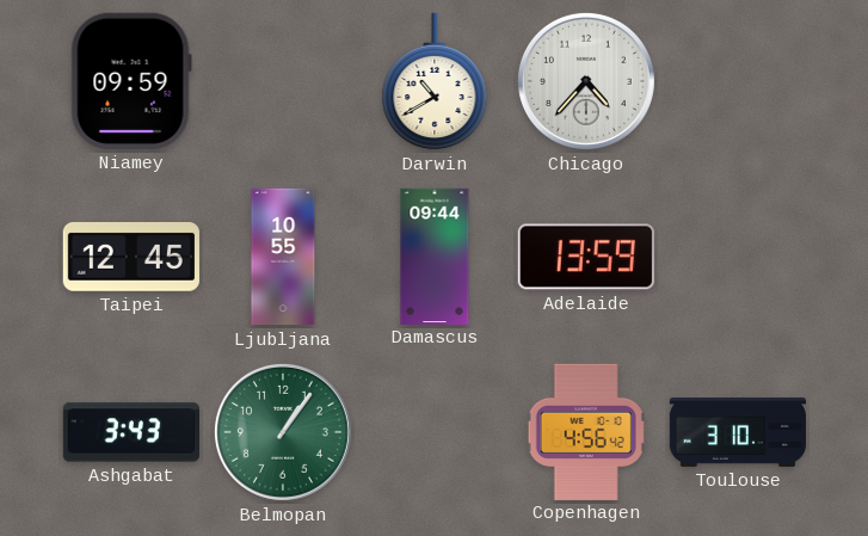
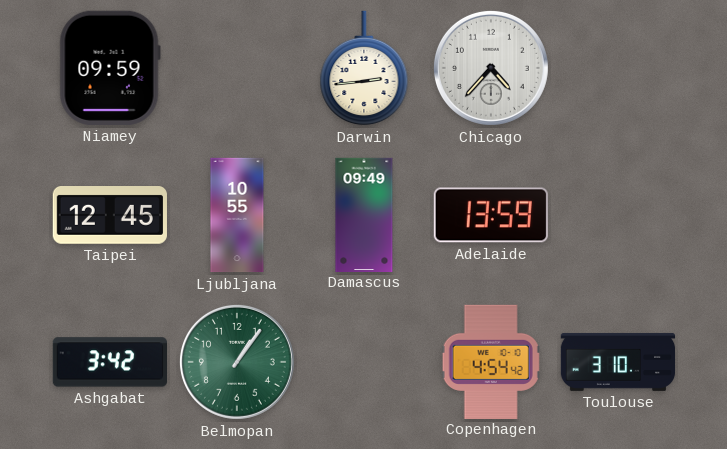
Darwin: 10:40 -> 2:44
Damascus: 09:44 -> 09:49
Ashgabat: 3:43 -> 3:42
Copenhagen: 4:56 -> 4:54
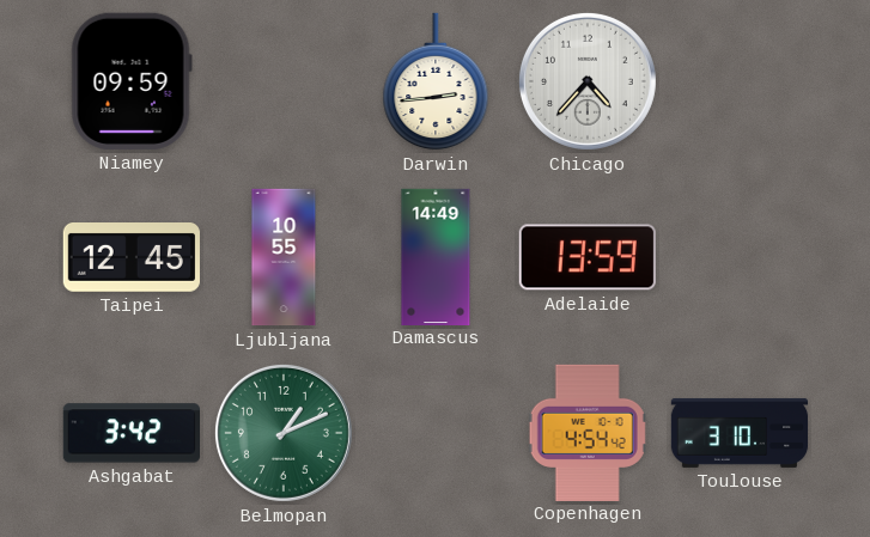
Damascus: 09:49 -> 14:49
Belmopan: 1:06 -> 1:11
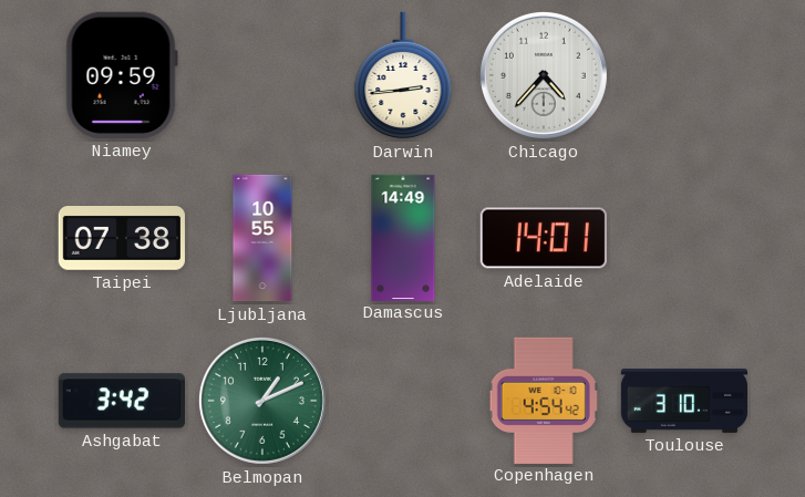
Taipei: 12:45 -> 07:38
Adelaide: 13:59 -> 14:01
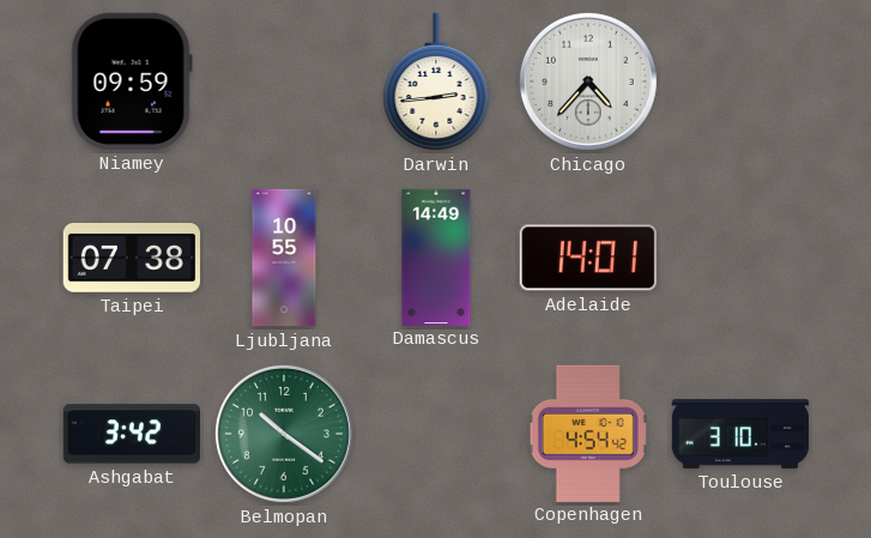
Belmopan: 1:11 -> 10:21
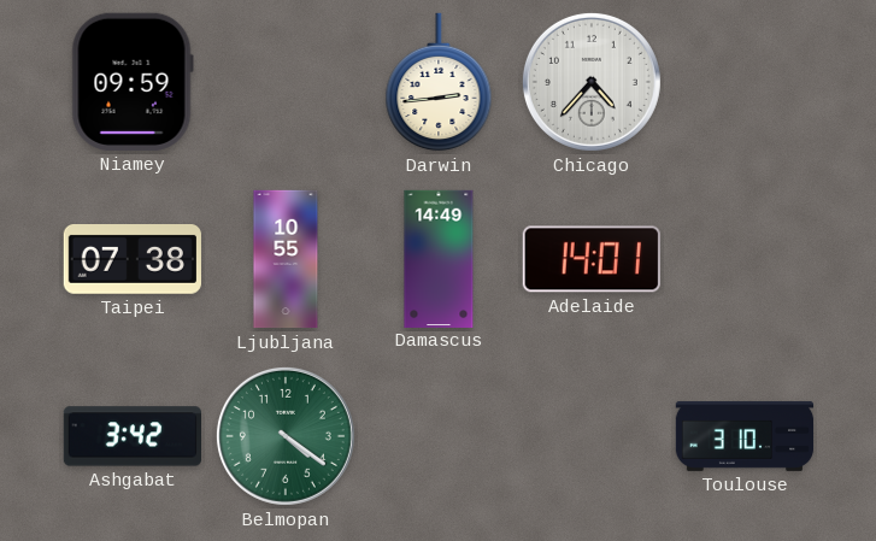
Belmopan: 10:21 -> 4:21
Copenhagen: 4:54 -> none
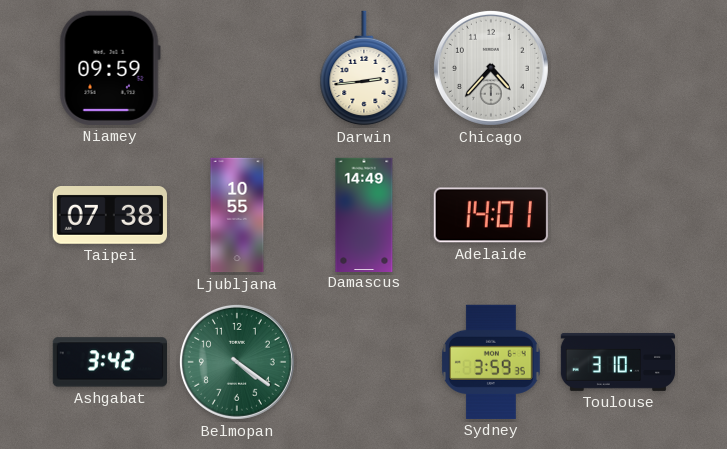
Sydney: none -> 3:59
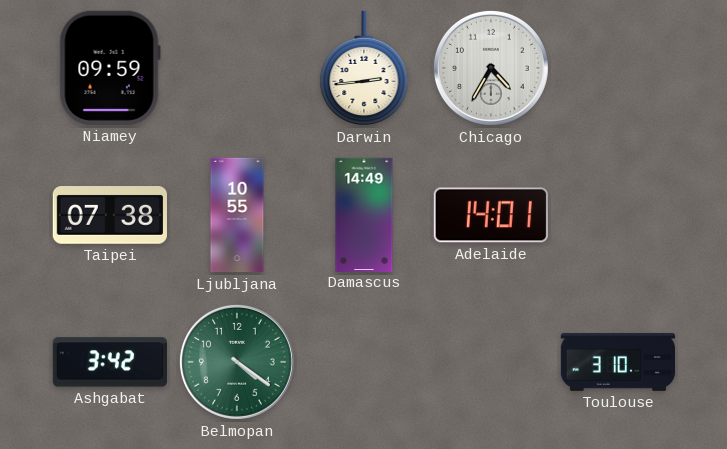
Chicago: 4:37 -> 4:35
Sydney: 3:59 -> none
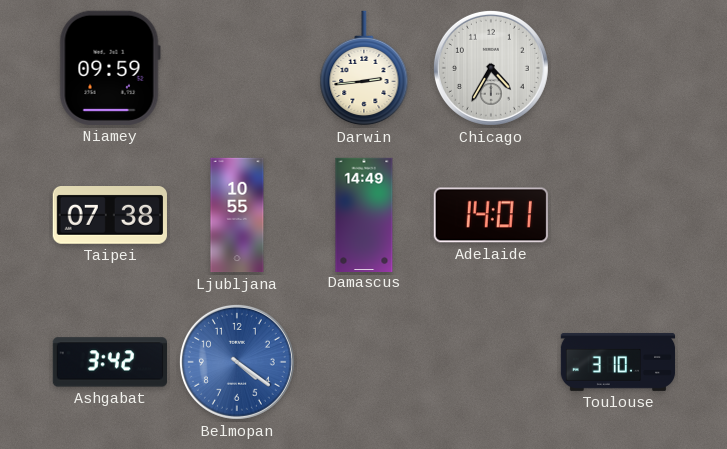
Belmopan dial: green -> blue
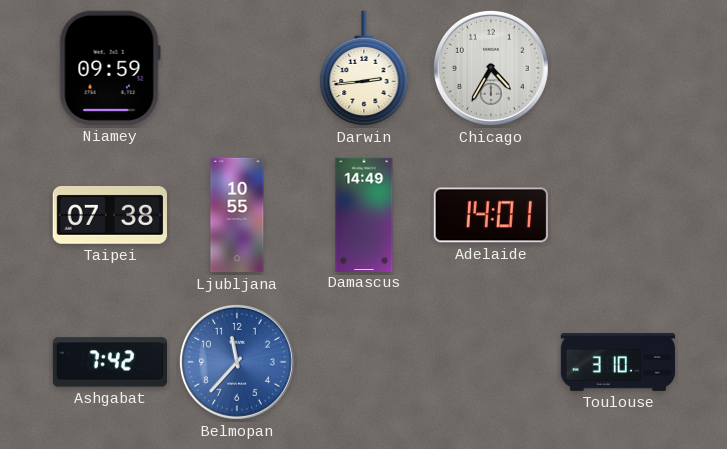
Ashgabat: 3:42 -> 7:42
Belmopan: 4:21 -> 11:37
